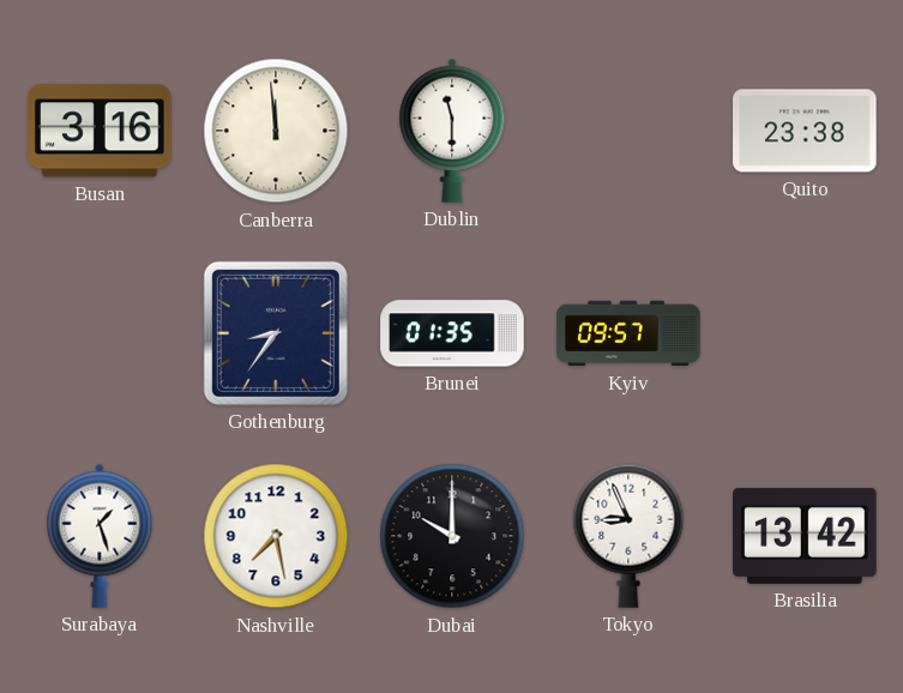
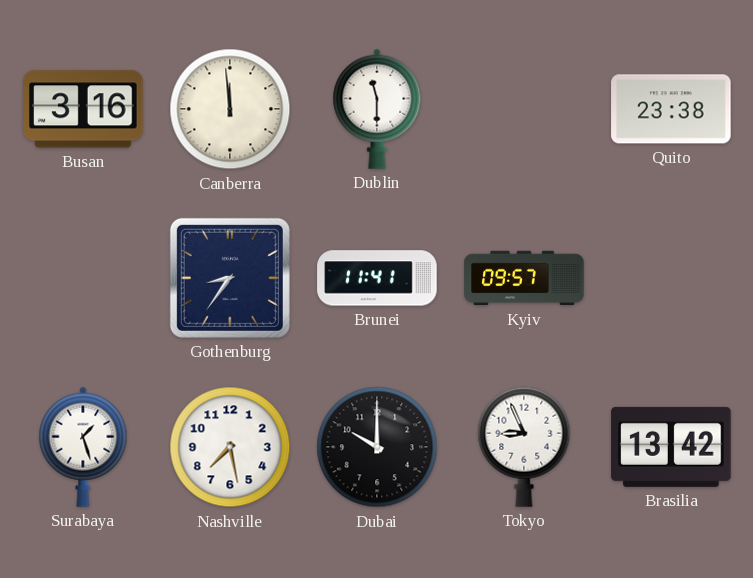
Brunei: 01:35 -> 11:41
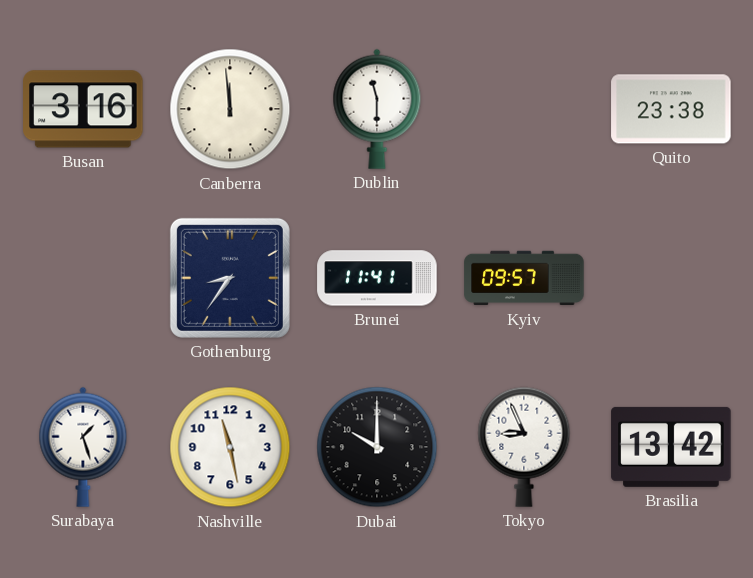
Nashville: 7:28 -> 11:28
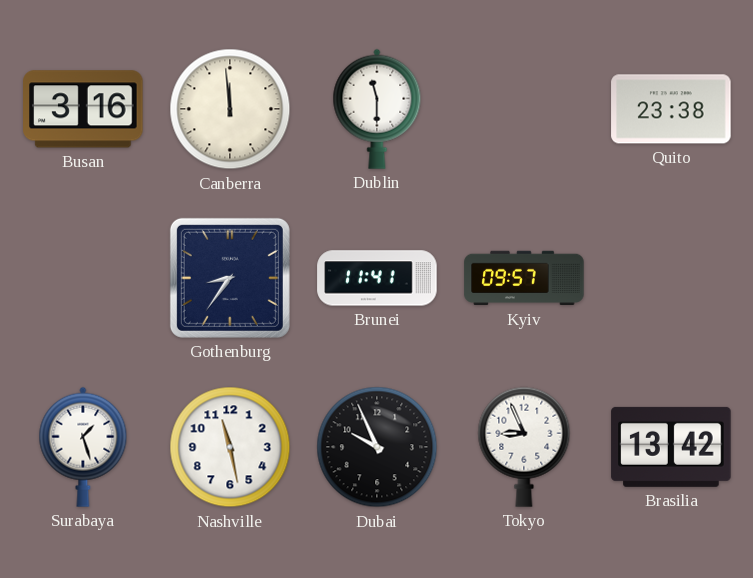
Dubai: 10:00 -> 9:56
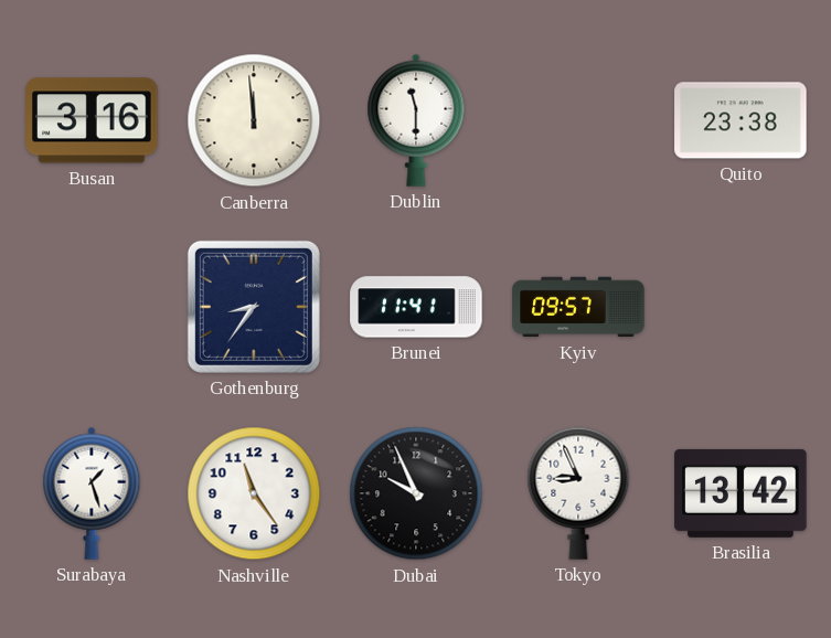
Nashville: 11:28 -> 11:24
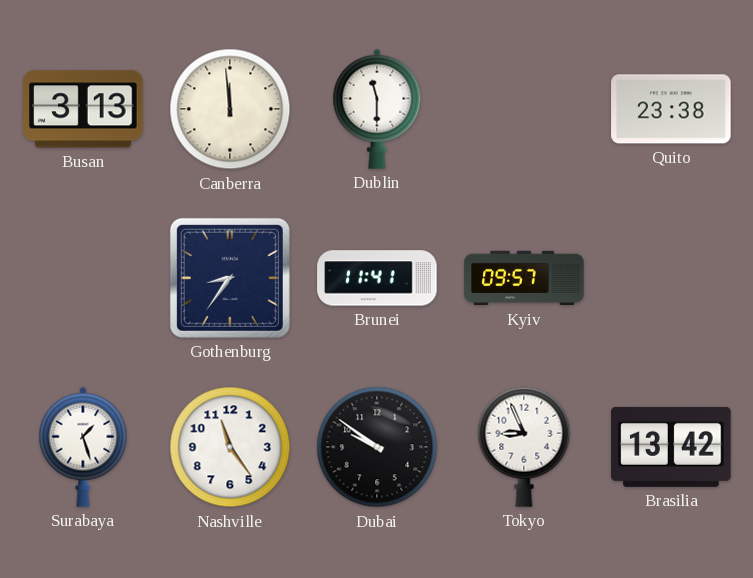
Busan: 3:16 -> 3:13
Dubai: 9:56 -> 9:51
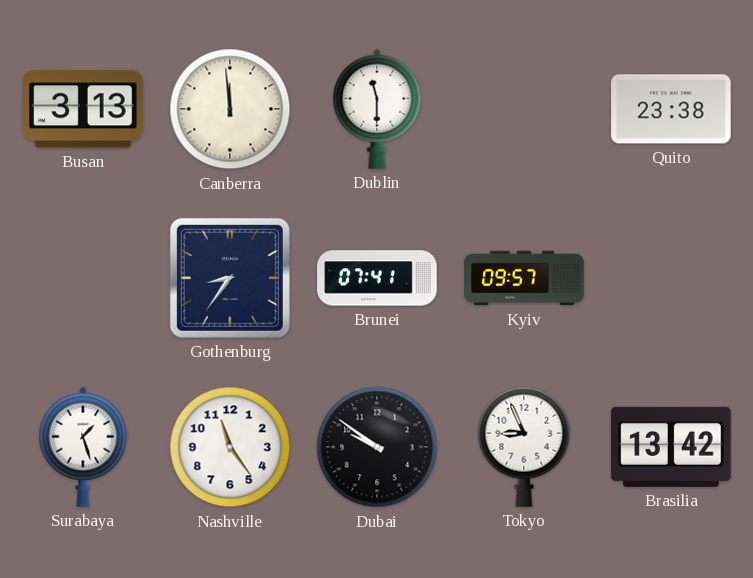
Brunei: 11:41 -> 07:41
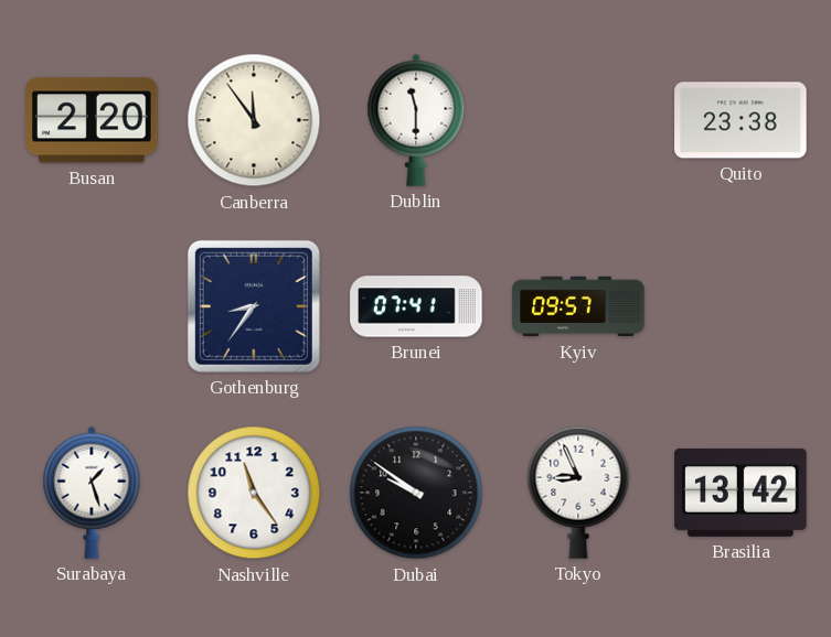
Busan: 3:13 -> 2:20
Canberra: 11:59 -> 11:54
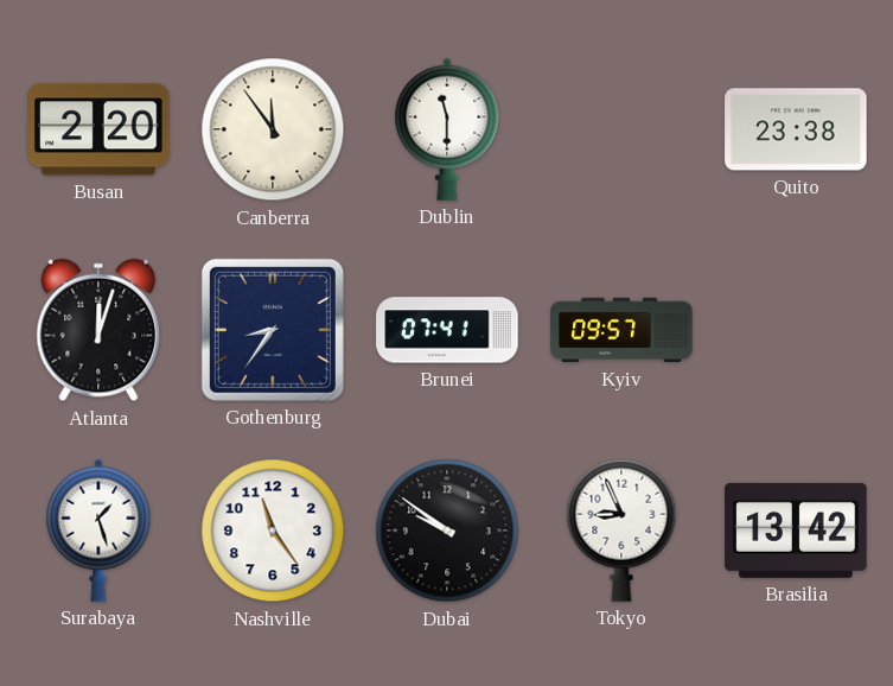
Atlanta: none -> 12:03
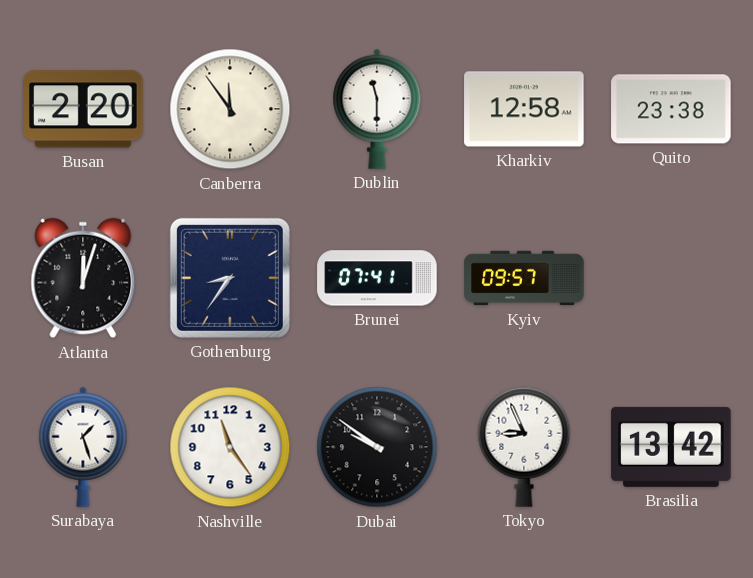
Kharkiv: none -> 12:58
